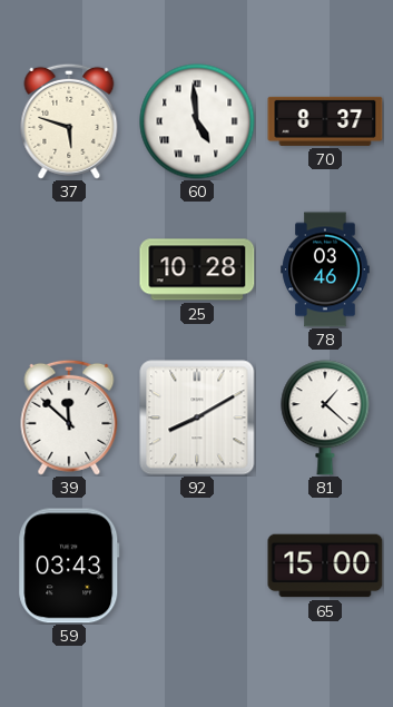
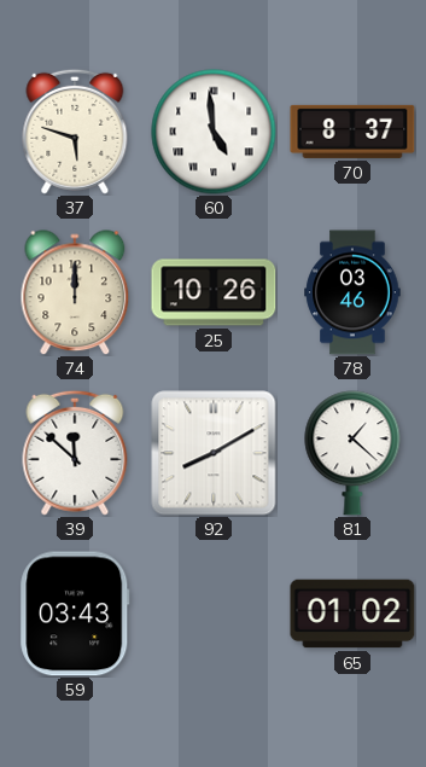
74: none -> 12:00
25: 10:28 -> 10:26
65: 15:00 -> 01:02
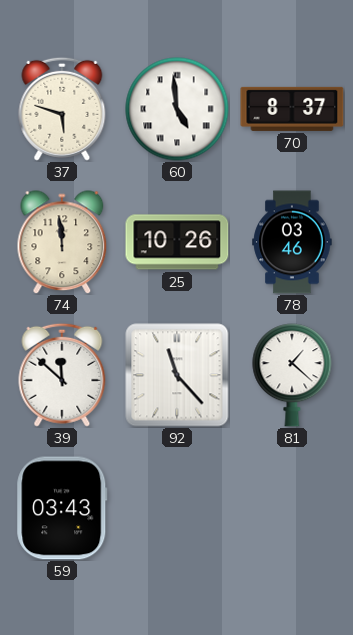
74: 12:00 -> 11:59
92: 8:10 -> 11:23
65: 01:02 -> none
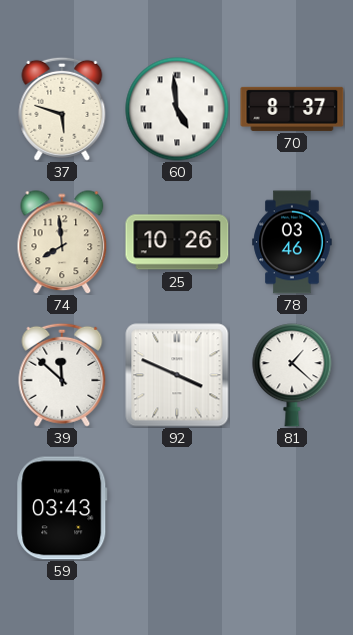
74: 11:59 -> 7:59
92: 11:23 -> 3:49
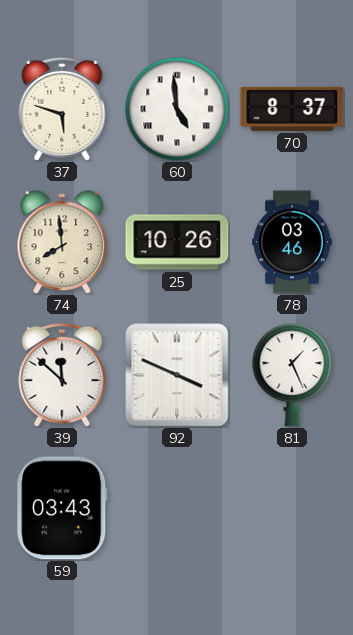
81: 1:22 -> 1:26
